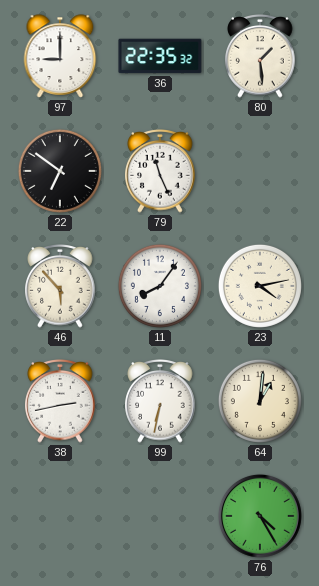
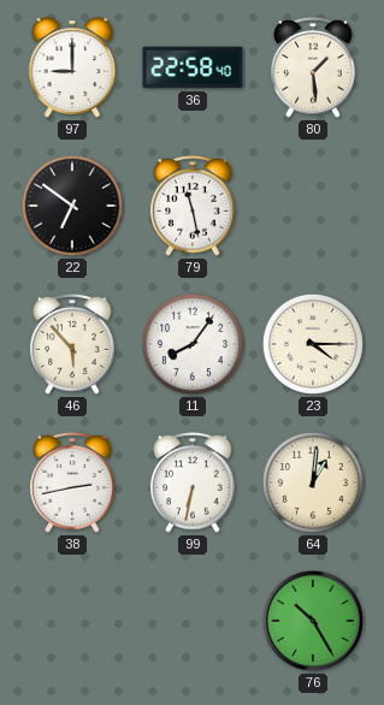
36: 22:35 -> 22:58
79: 11:26 -> 11:28
23: 4:13 -> 4:15
76: 4:25 -> 10:25
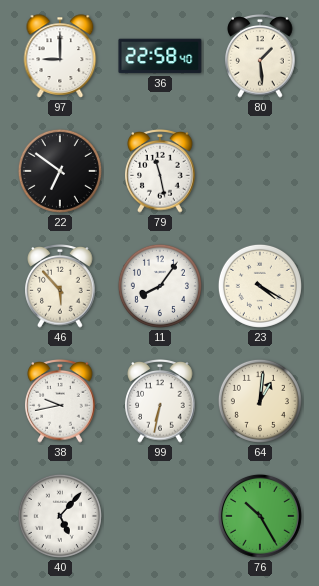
23: 4:15 -> 4:20
38: 2:43 -> 9:43
40: none -> 5:07
